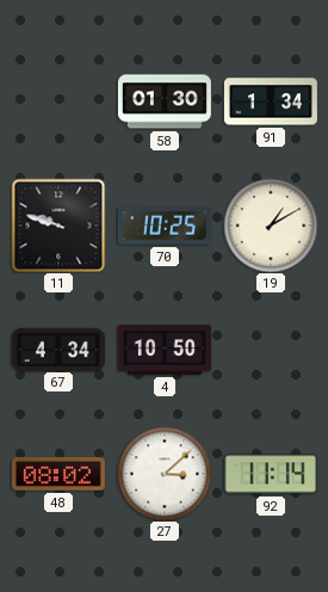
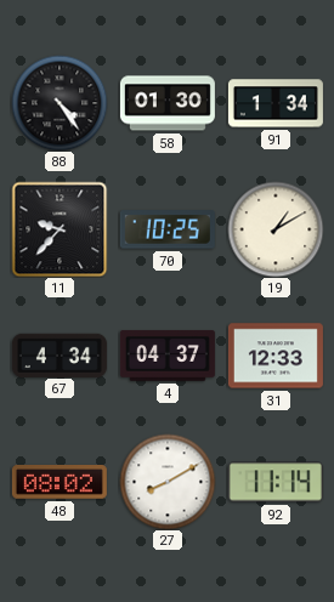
88: none -> 4:24
11: 9:48 -> 9:37
4: 10:50 -> 04:37
31: none -> 12:33
27: 3:08 -> 8:10
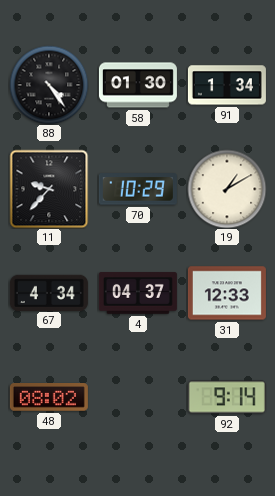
70: 10:25 -> 10:29
27: 8:10 -> none
92: 11:14 -> 9:14
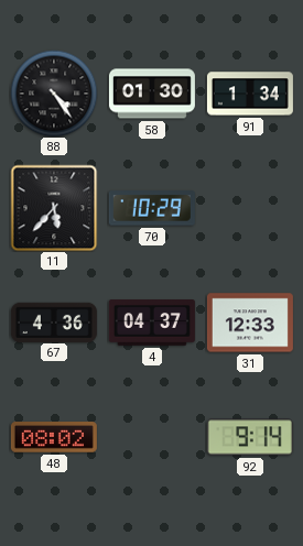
11: 9:37 -> 5:37
19: 1:10 -> none
67: 4:34 -> 4:36
